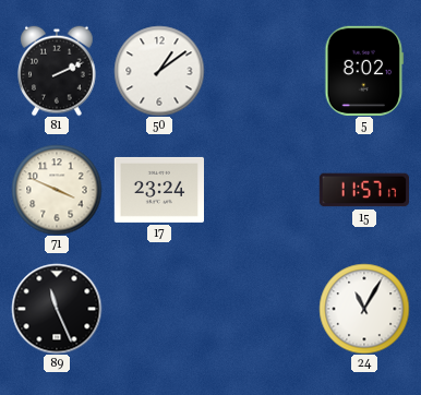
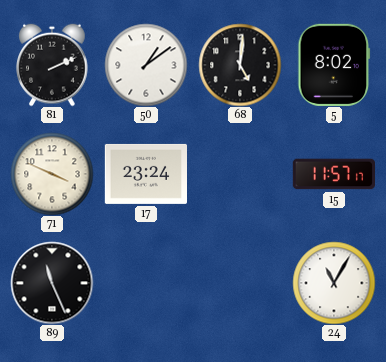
68: none -> 5:01
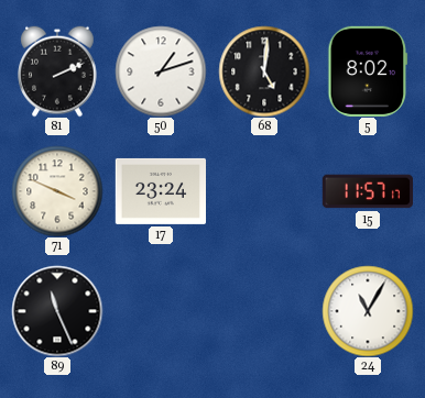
50: 1:09 -> 1:12
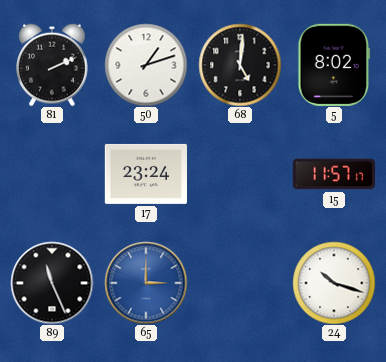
71: 3:49 -> none
65: none -> 3:00
24: 11:05 -> 10:18
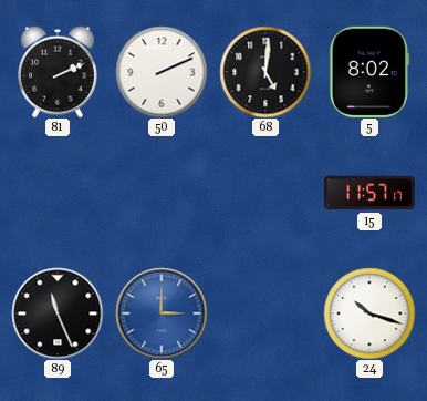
50: 1:12 -> 2:11
17: 23:24 -> none
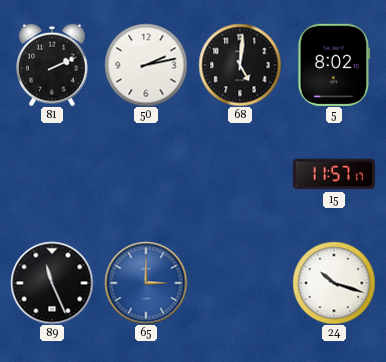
50: 2:11 -> 2:13
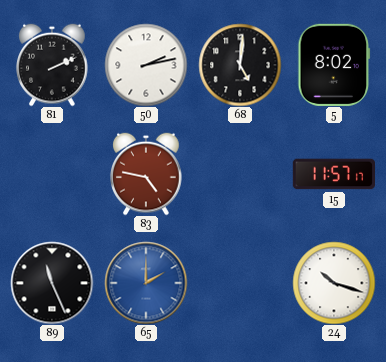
83: none -> 4:47
65: 3:00 -> 2:00
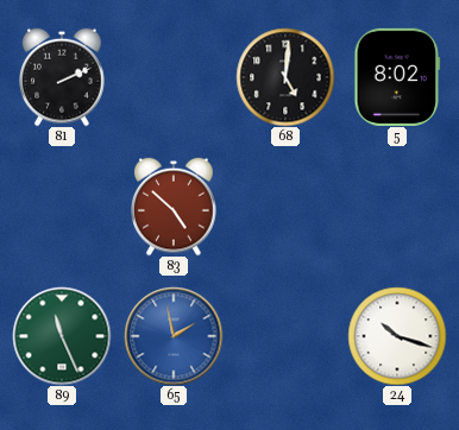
50: 2:13 -> none
83: 4:47 -> 4:52
15: 11:57 -> none
89 dial: black -> green
65: 2:00 -> 1:58
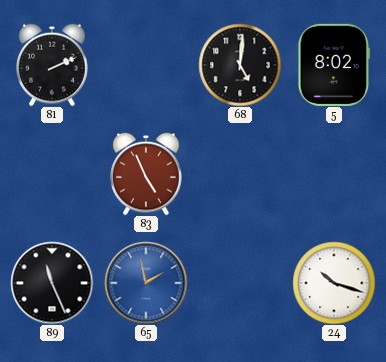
83: 4:52 -> 4:56
89 dial: green -> black
